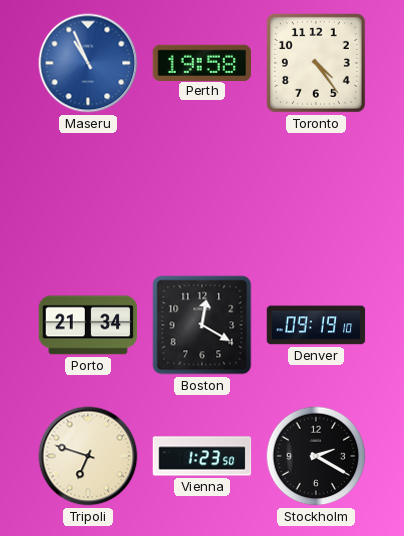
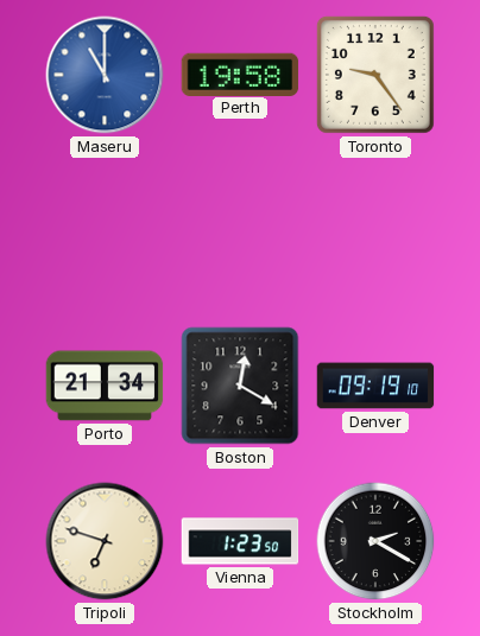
Maseru: 10:56 -> 11:00
Toronto: 4:24 -> 9:24
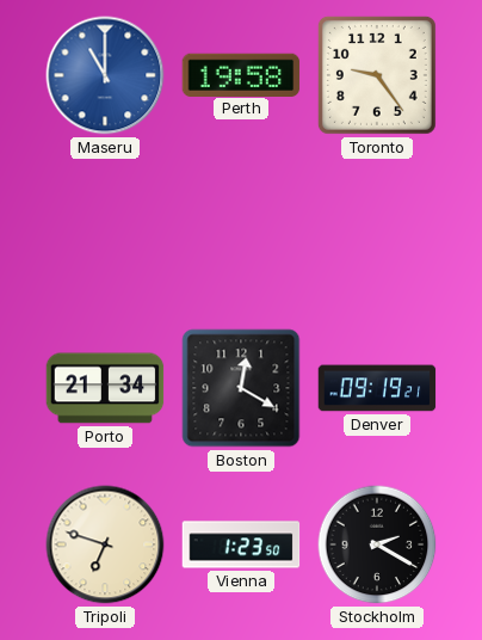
Denver: 09:19:10 -> 09:19:21
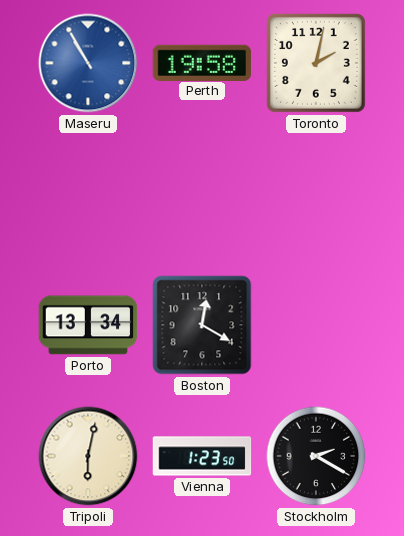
Maseru: 11:00 -> 10:55
Toronto: 9:24 -> 2:02
Porto: 21:34 -> 13:34
Denver: 09:19 -> none
Tripoli: 6:48 -> 6:02
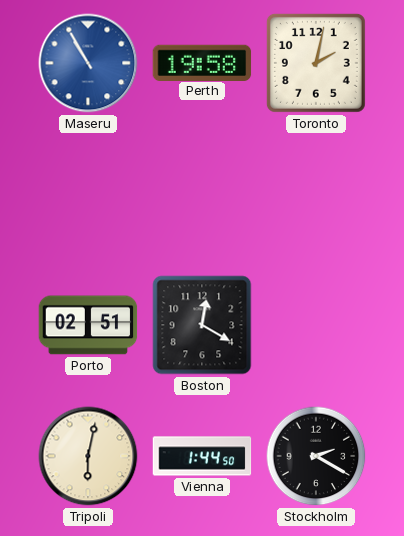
Porto: 13:34 -> 02:51
Vienna: 1:23 -> 1:44
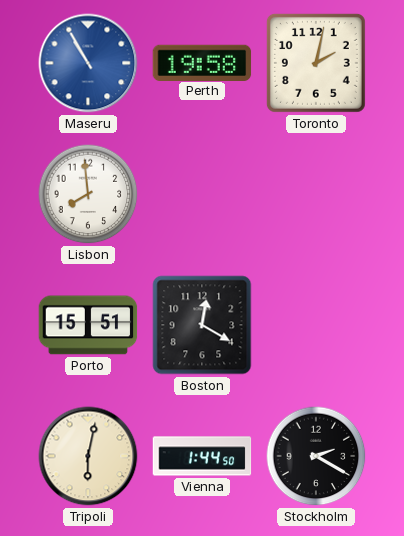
Lisbon: none -> 7:59
Porto: 02:51 -> 15:51
